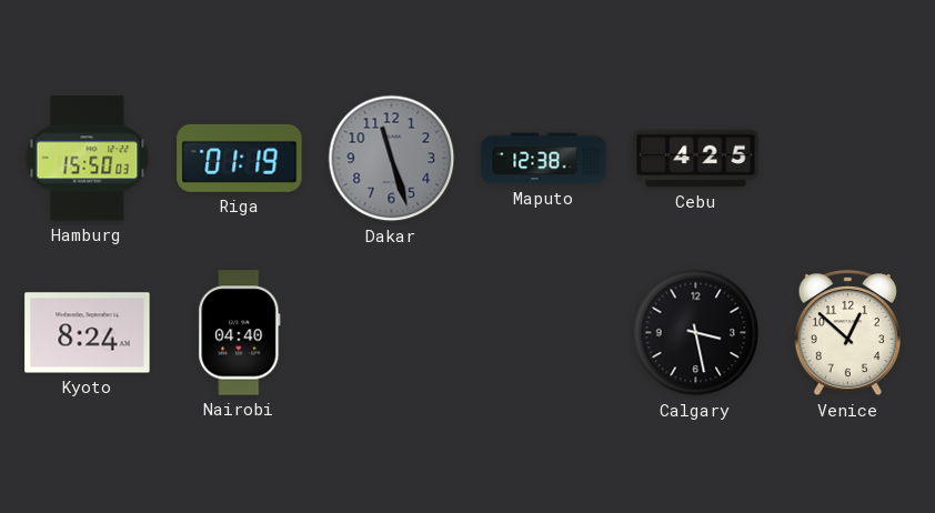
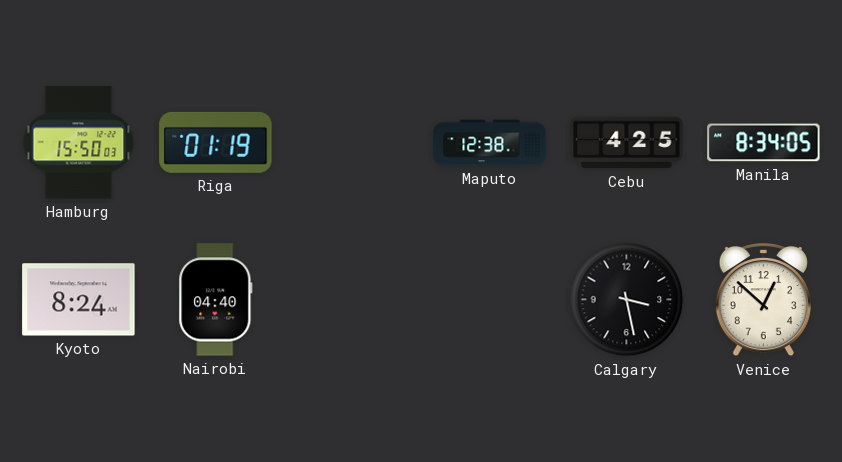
Dakar: 11:27 -> none
Manila: none -> 8:34
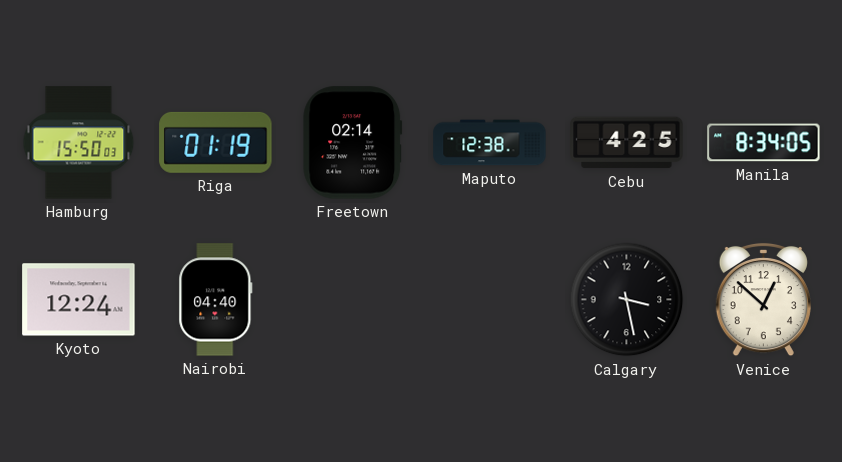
Freetown: none -> 02:14
Kyoto: 8:24 -> 12:24
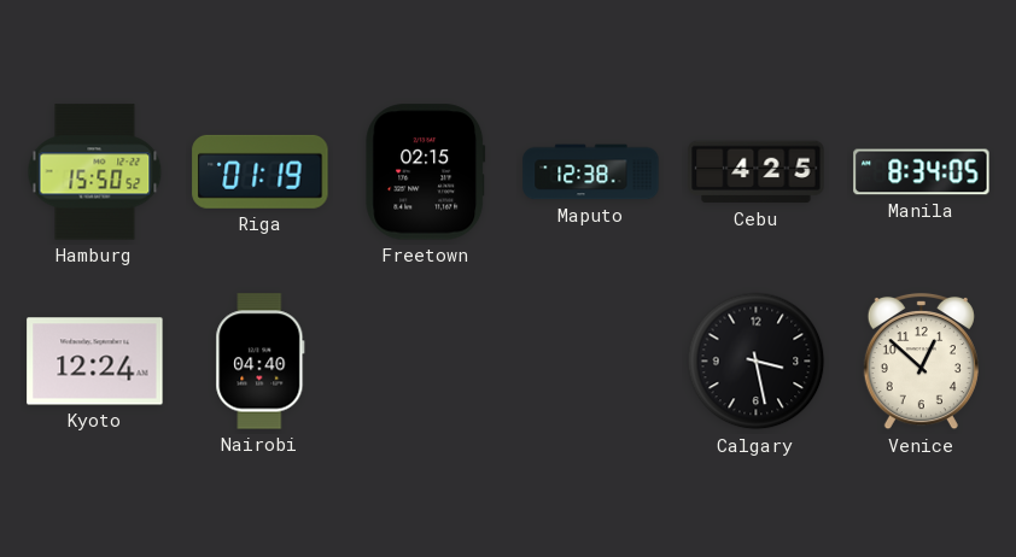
Hamburg: 15:50:03 -> 15:50:52
Freetown: 02:14 -> 02:15
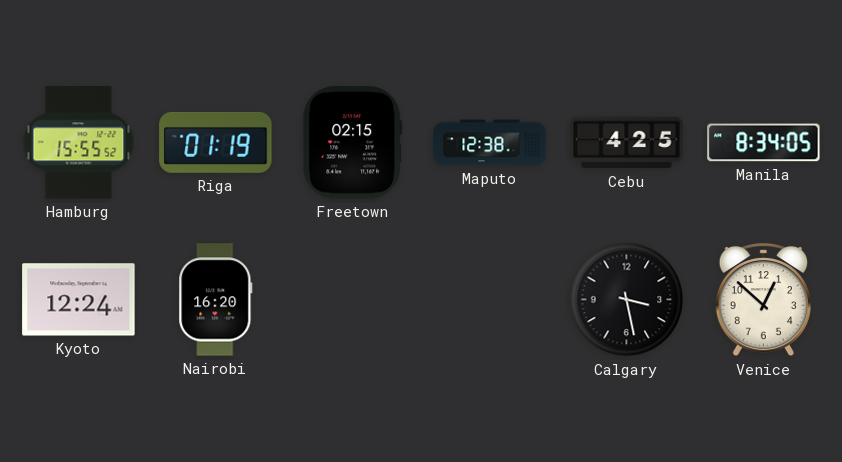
Hamburg: 15:50 -> 15:55
Nairobi: 04:40 -> 16:20
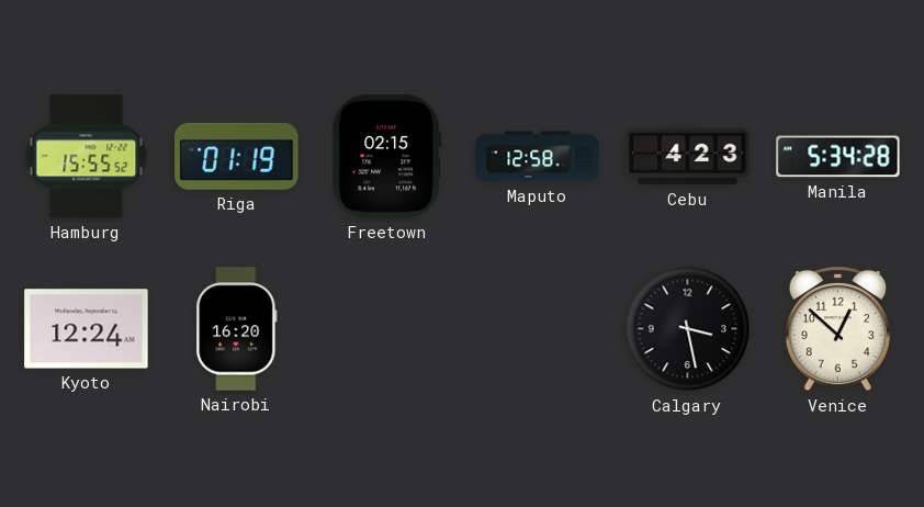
Maputo: 12:38 -> 12:58
Cebu: 4:25 -> 4:23
Manila: 8:34 -> 5:34
